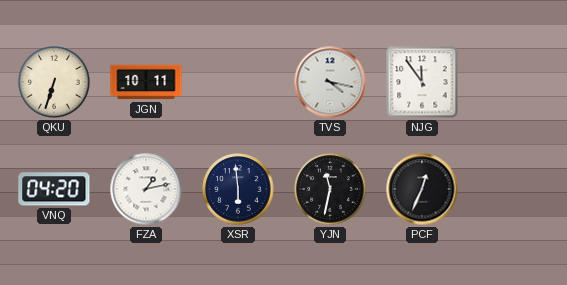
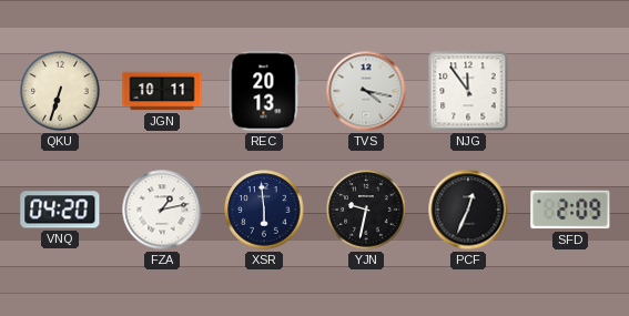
REC: none -> 20:13
YJN: 11:32 -> 9:32
SFD: none -> 2:09
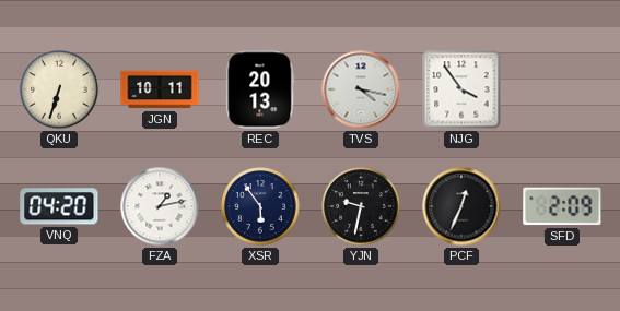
NJG: 11:54 -> 3:54
XSR: 5:59 -> 5:54
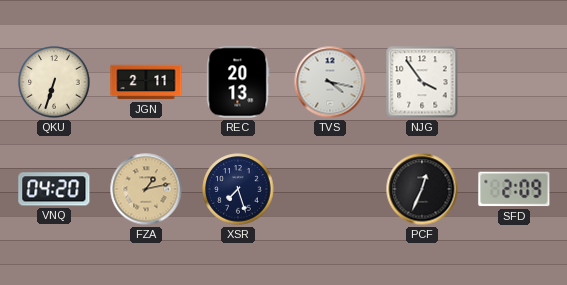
JGN: 10:11 -> 2:11
FZA dial: white -> champagne
XSR: 5:54 -> 7:27
YJN: 9:32 -> none
